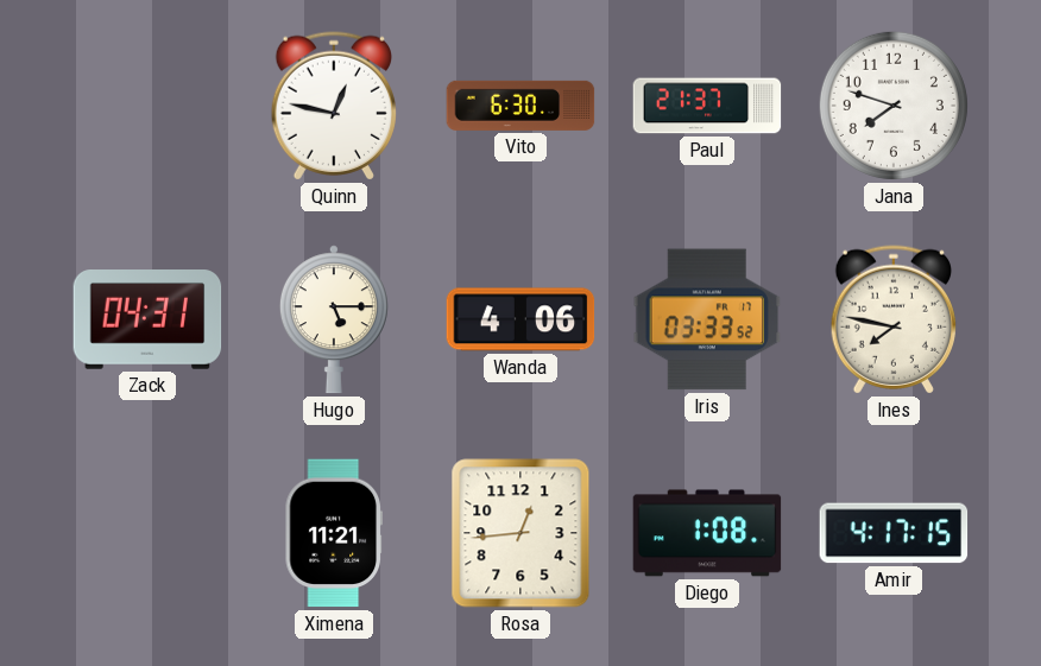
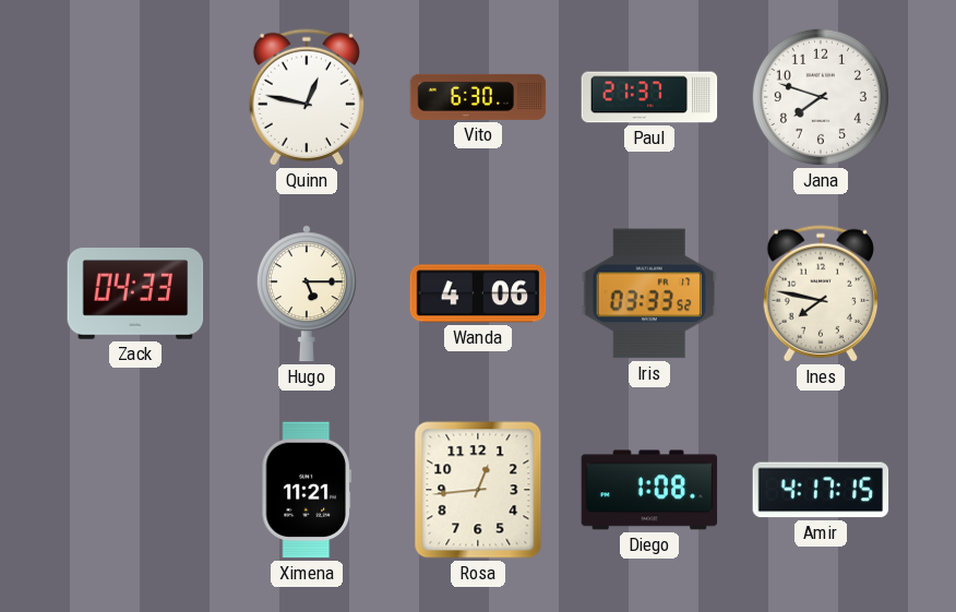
Zack: 04:31 -> 04:33
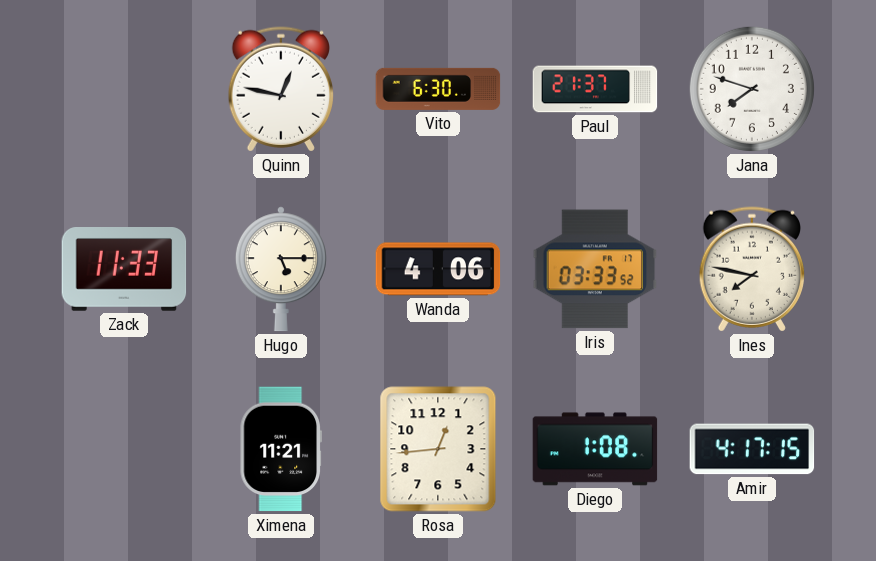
Zack: 04:33 -> 11:33
